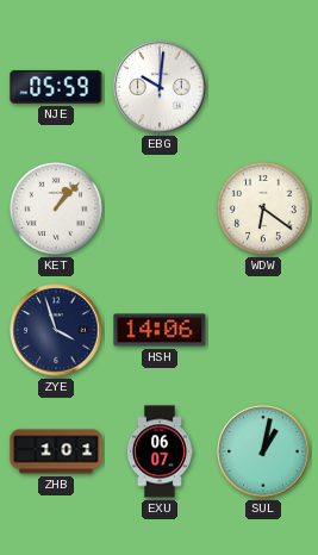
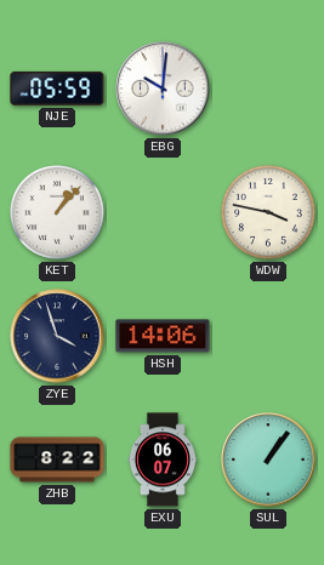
WDW: 6:21 -> 3:47
ZHB: 1:01 -> 8:22
SUL: 1:02 -> 1:06
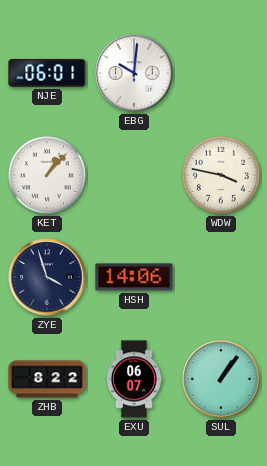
NJE: 05:59 -> 06:01
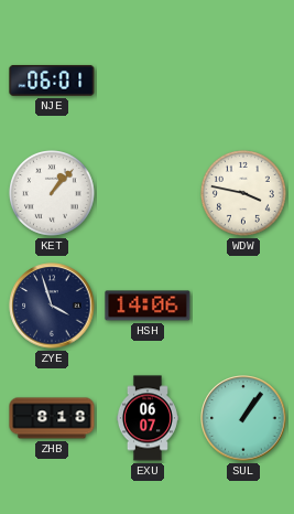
EBG: 10:01 -> none
ZHB: 8:22 -> 8:18
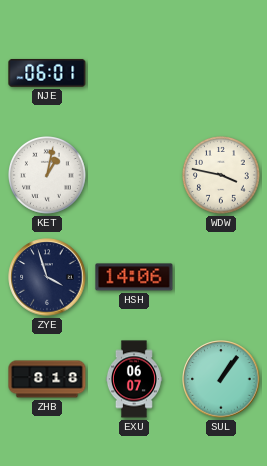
KET: 1:07 -> 1:02
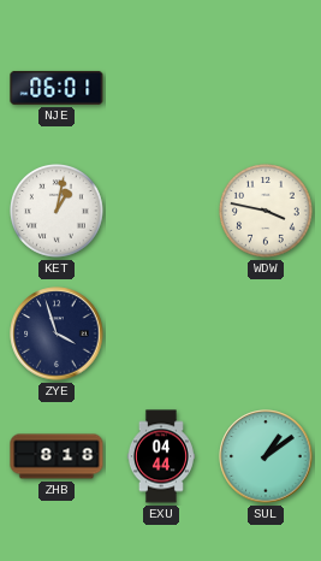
HSH: 14:06 -> none
EXU: 06:07 -> 04:44
SUL: 1:06 -> 1:09
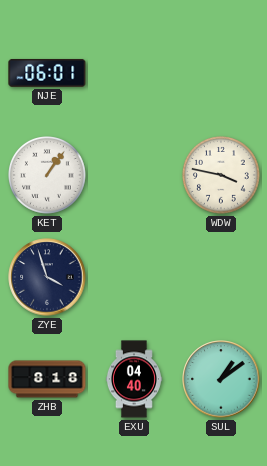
KET: 1:02 -> 1:06
EXU: 04:44 -> 04:40
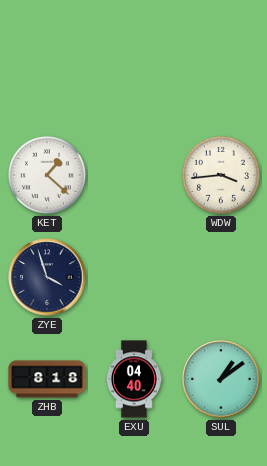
NJE: 06:01 -> none
KET: 1:06 -> 1:22
WDW: 3:47 -> 3:44
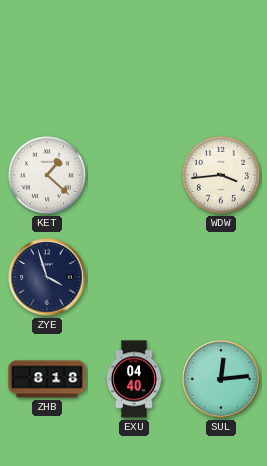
SUL: 1:09 -> 12:14
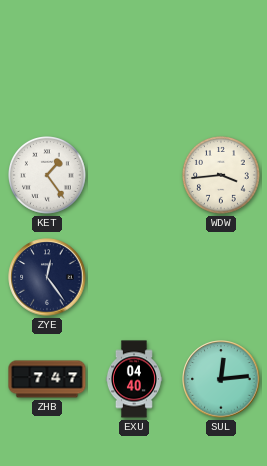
KET: 1:22 -> 1:24
ZYE: 3:57 -> 12:24
ZHB: 8:18 -> 7:47
